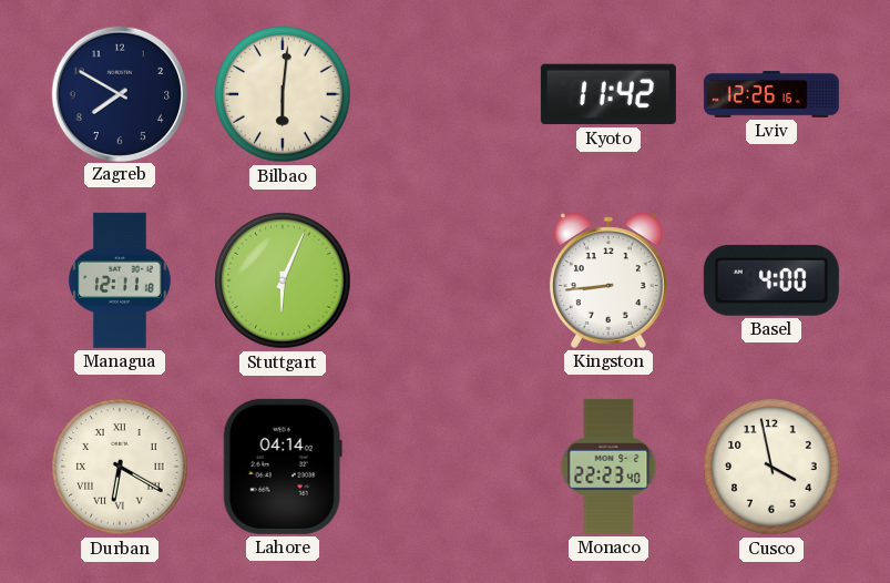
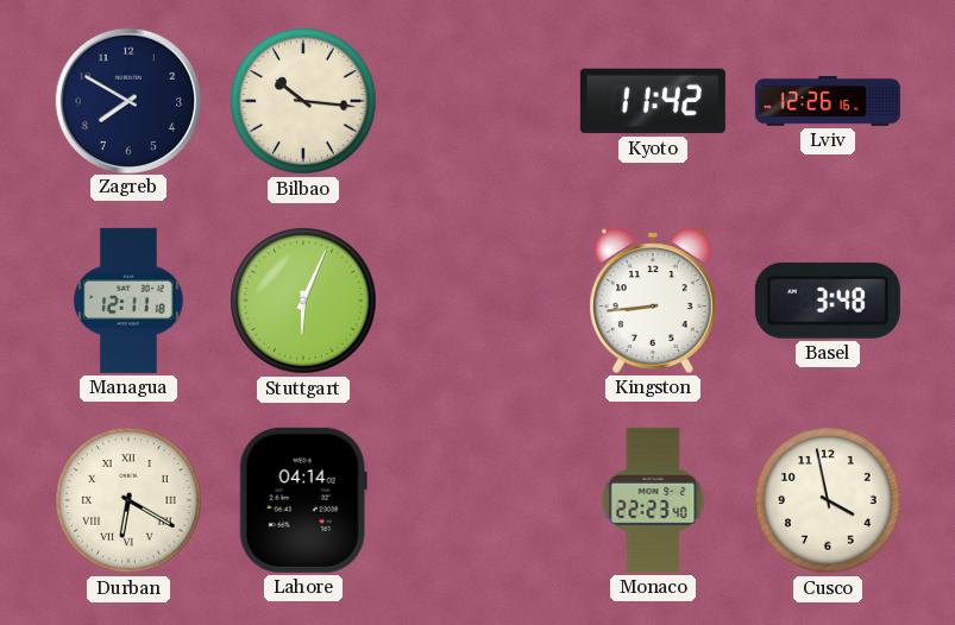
Bilbao: 6:01 -> 10:16
Basel: 4:00 -> 3:48
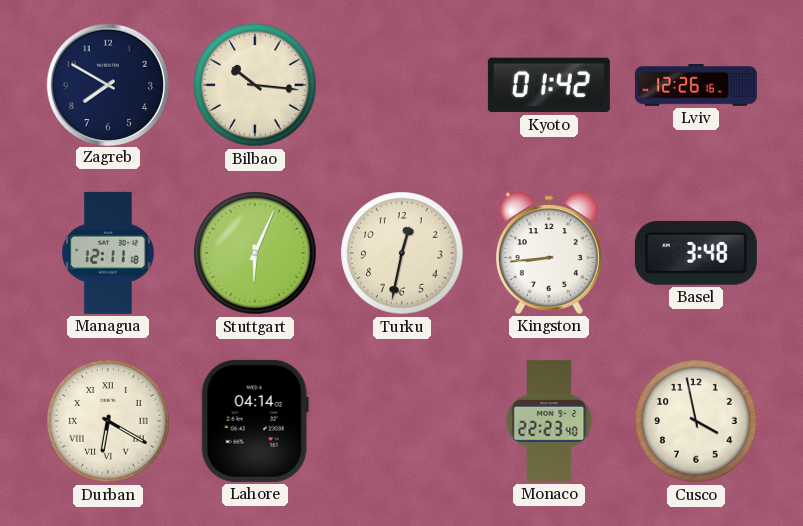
Kyoto: 11:42 -> 01:42
Turku: none -> 12:32
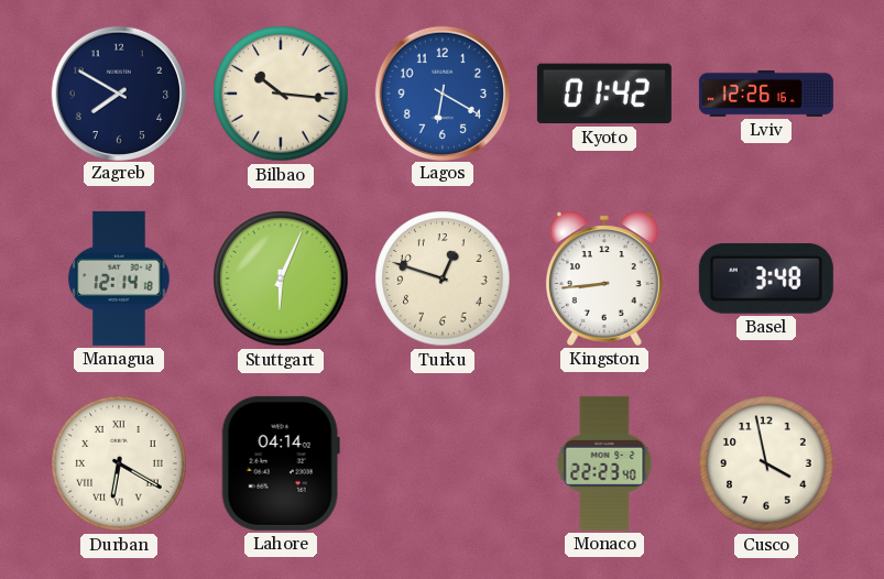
Lagos: none -> 6:20
Managua: 12:11 -> 12:14
Turku: 12:32 -> 12:48
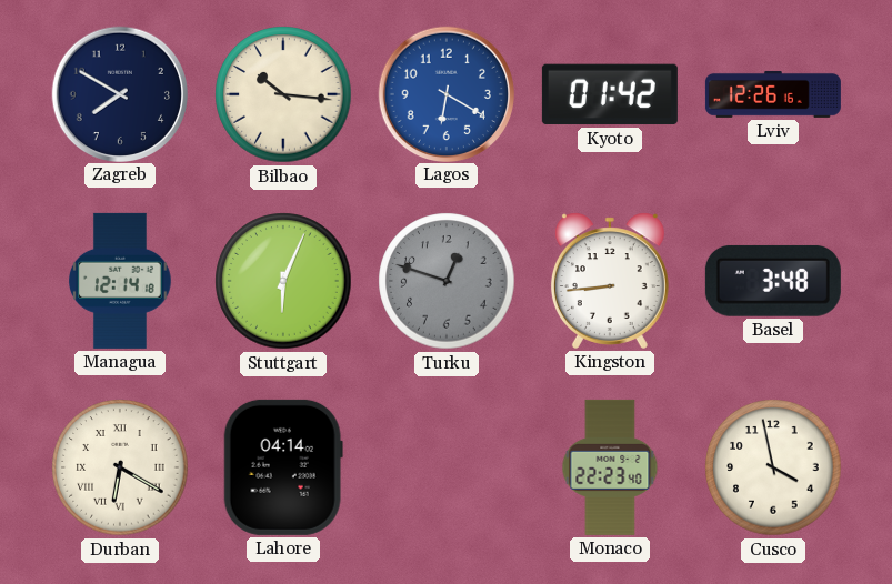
Turku dial: cream -> grey
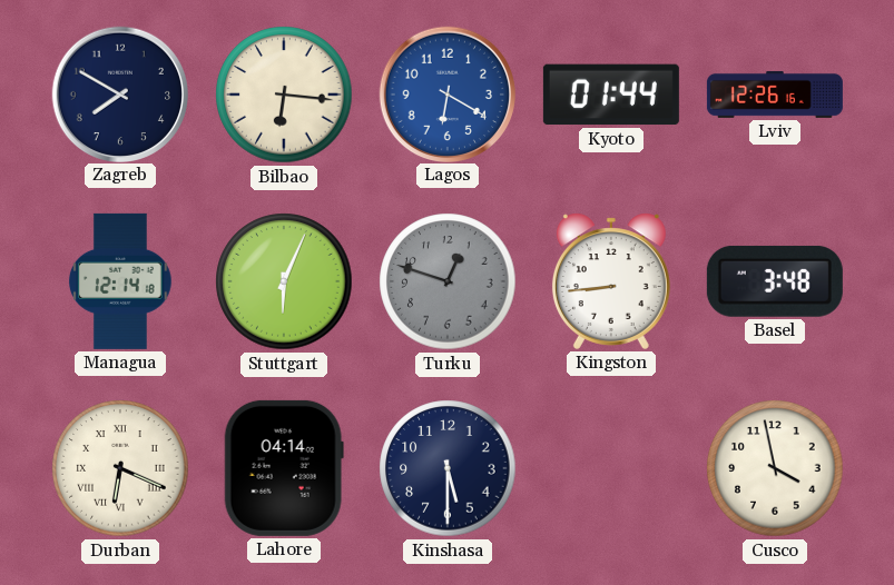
Bilbao: 10:16 -> 6:16
Kyoto: 01:42 -> 01:44
Durban: 6:20 -> 6:19
Kinshasa: none -> 5:30
Monaco: 22:23 -> none
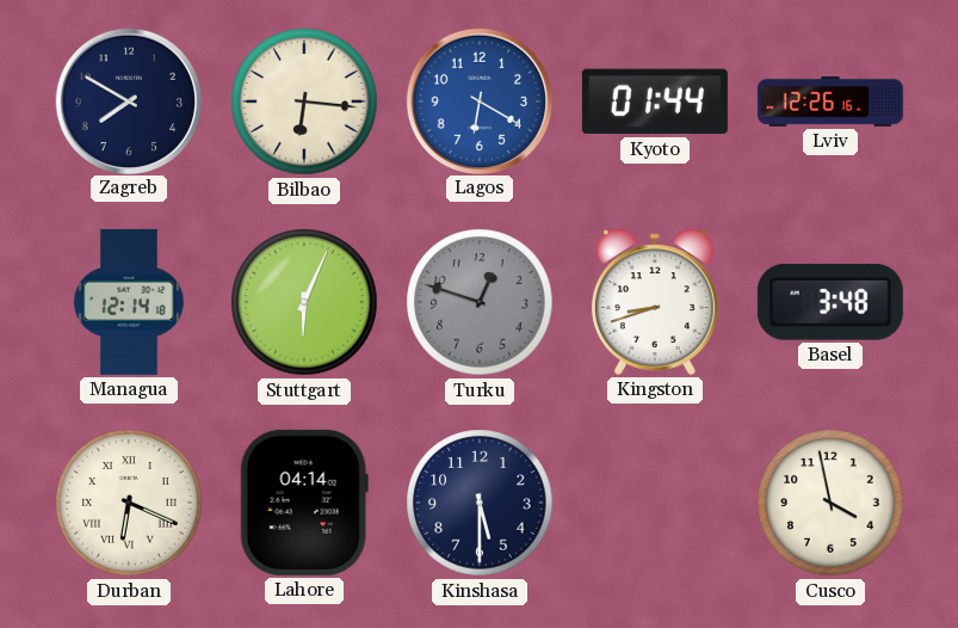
Kingston: 8:44 -> 8:42
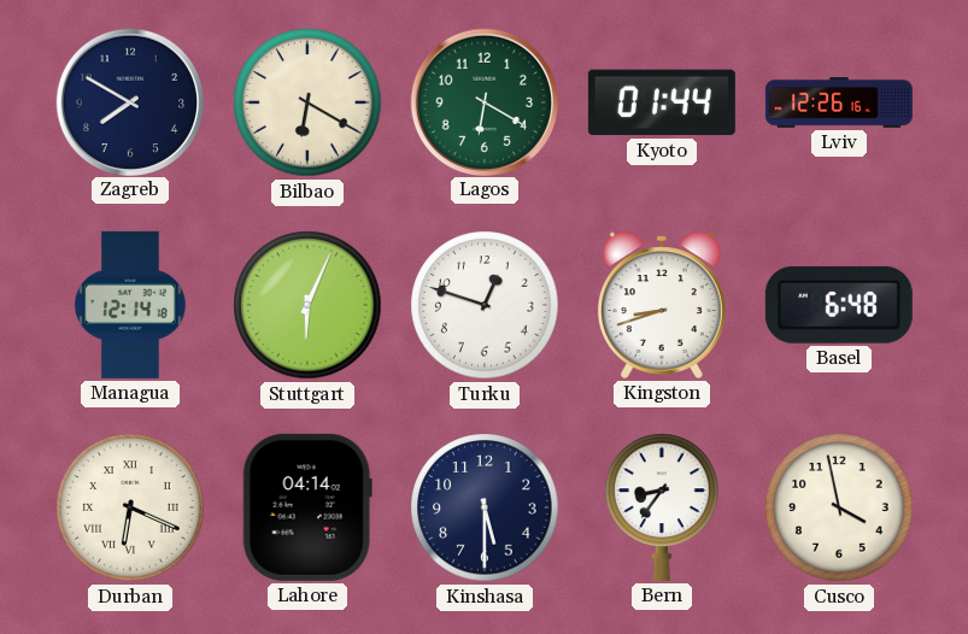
Bilbao: 6:16 -> 6:20
Lagos dial: blue -> green
Turku dial: grey -> white
Basel: 3:48 -> 6:48
Bern: none -> 8:36
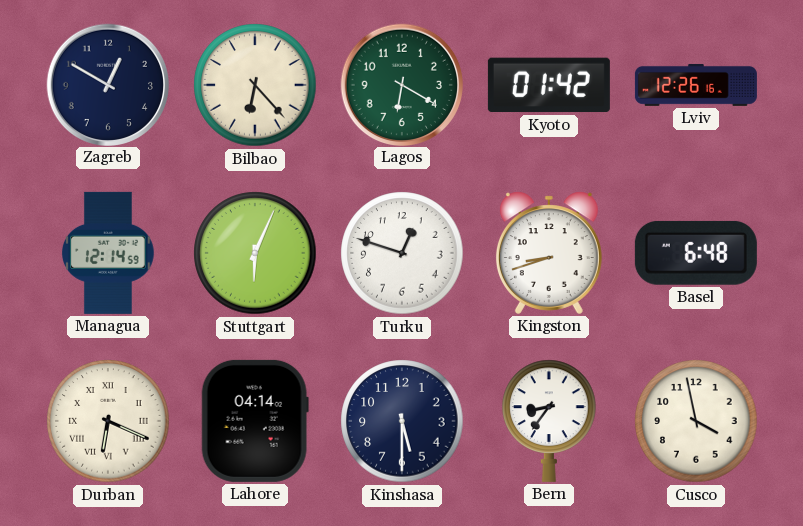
Zagreb: 7:50 -> 12:50
Bilbao: 6:20 -> 6:23
Kyoto: 01:44 -> 01:42
Managua: 12:14:18 -> 12:14:59
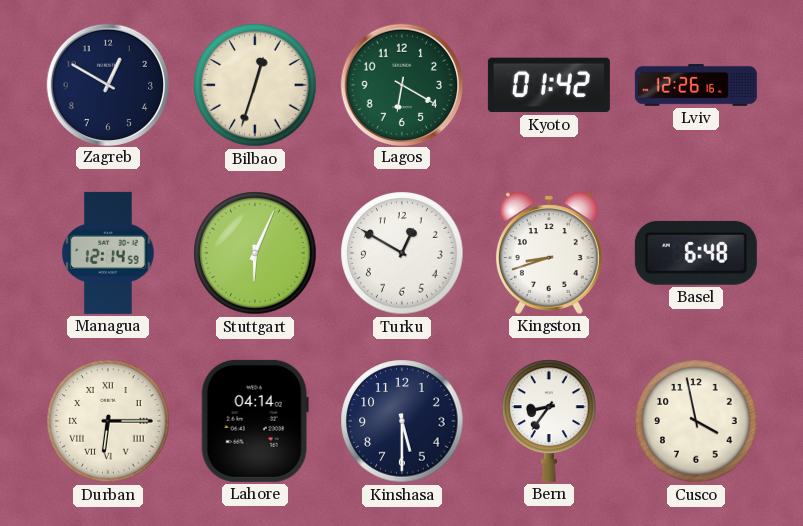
Bilbao: 6:23 -> 12:33
Turku: 12:48 -> 12:50
Durban: 6:19 -> 6:15
